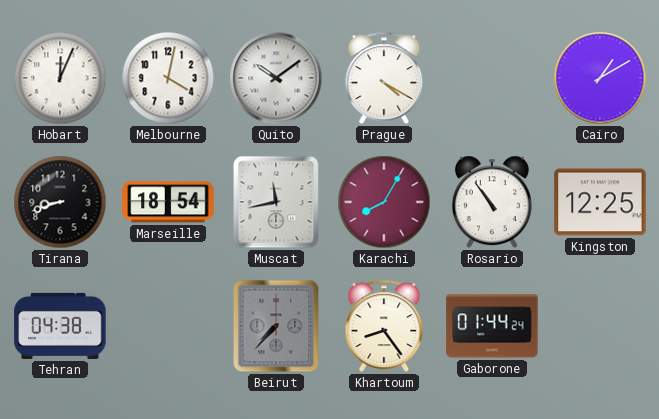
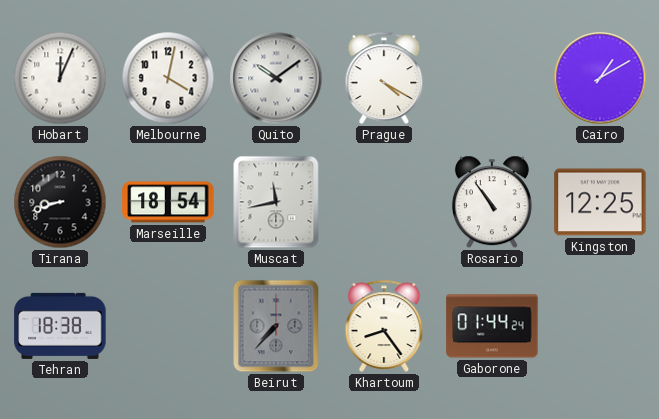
Karachi: 8:05 -> none
Tehran: 04:38 -> 18:38
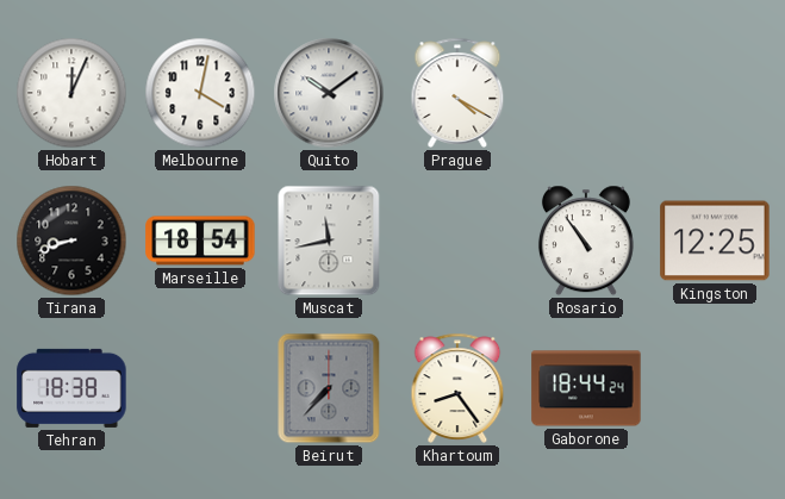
Cairo: 1:10 -> none
Gaborone: 01:44 -> 18:44
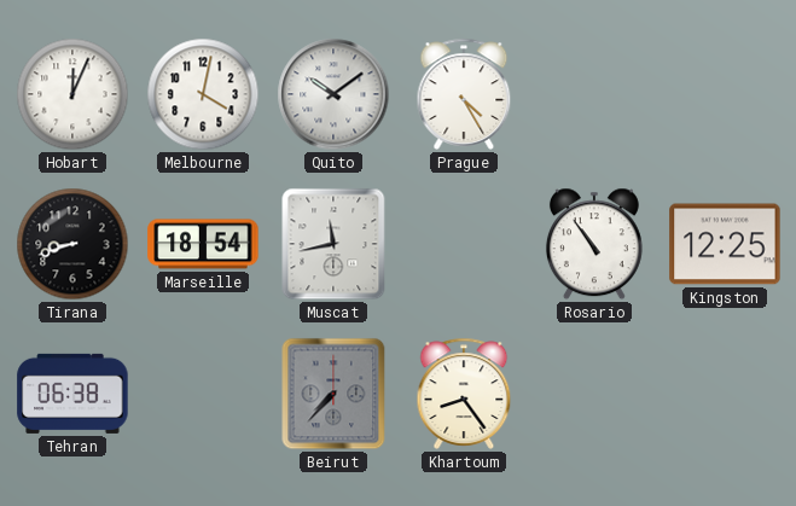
Prague: 4:20 -> 4:25
Tehran: 18:38 -> 06:38
Gaborone: 18:44 -> none
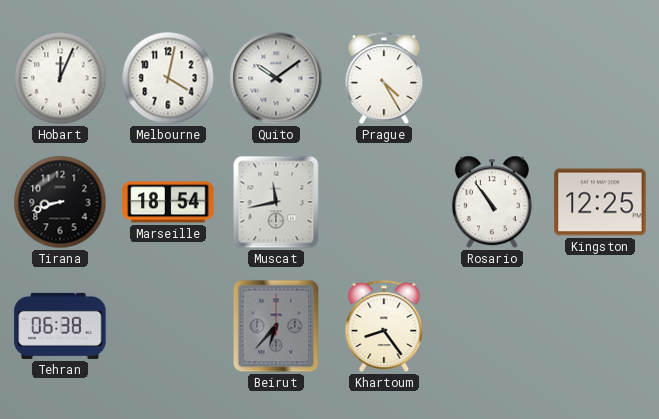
Beirut: 7:37 -> 6:37
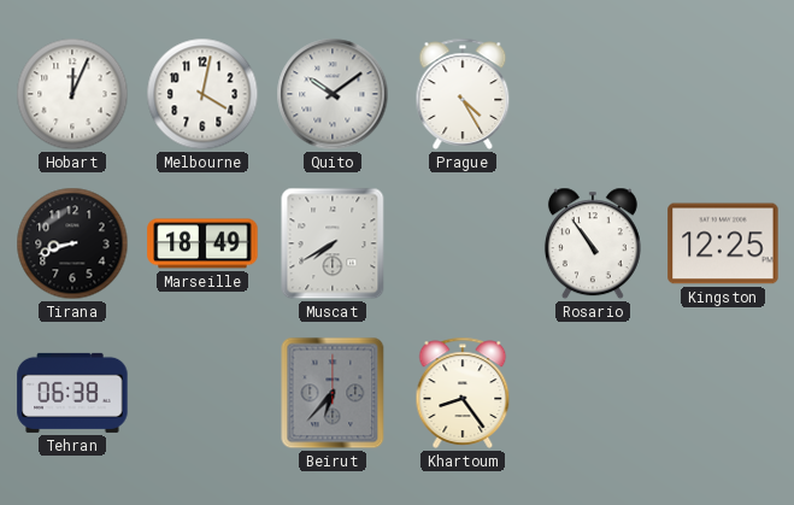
Marseille: 18:54 -> 18:49
Muscat: 11:43 -> 7:40
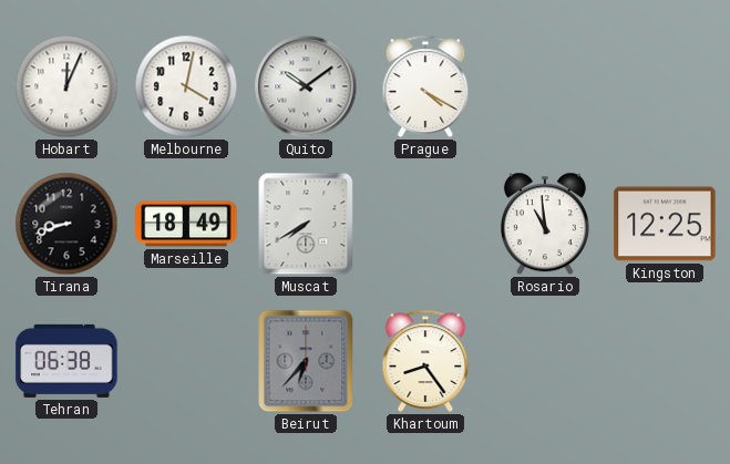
Prague: 4:25 -> 4:20
Rosario: 10:54 -> 10:59
